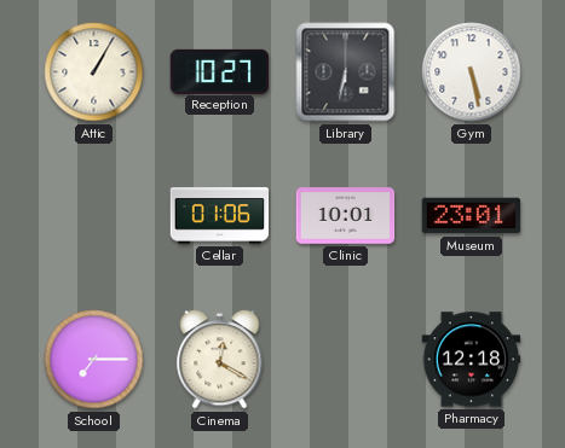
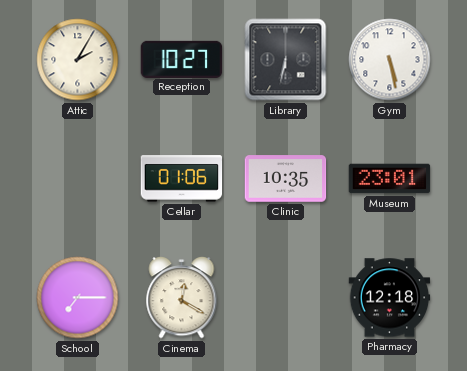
Attic: 1:05 -> 2:05
Clinic: 10:01 -> 10:35
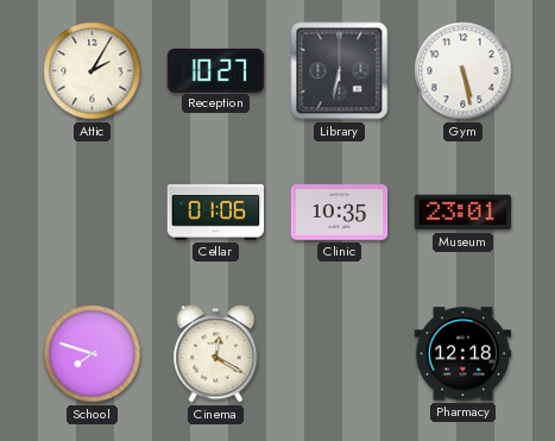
School: 7:15 -> 7:48
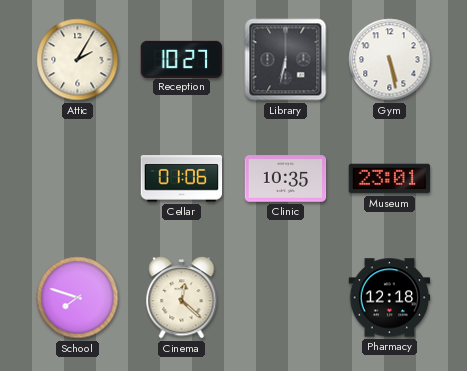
Cinema: 12:20 -> 12:22
